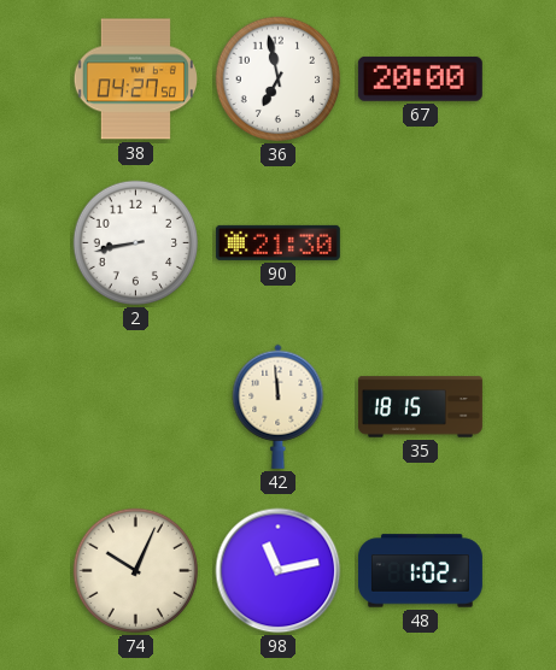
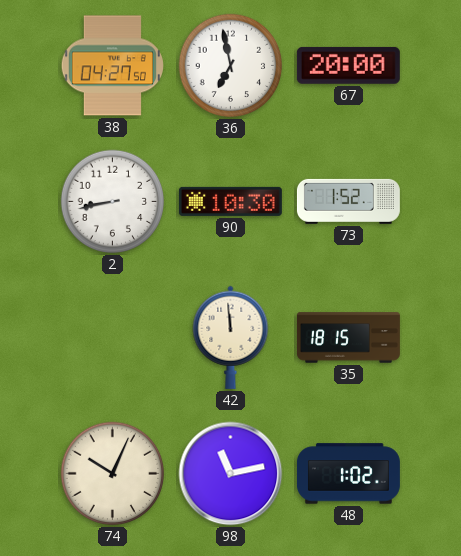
90: 21:30 -> 10:30
73: none -> 1:52
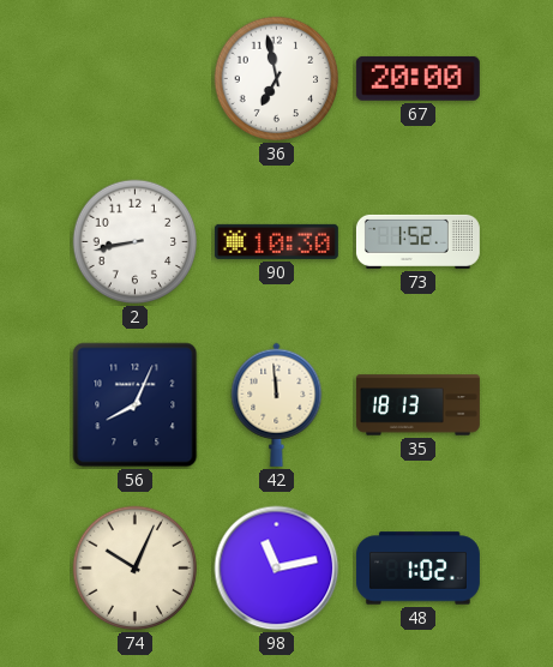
38: 04:27 -> none
56: none -> 8:04
35: 18:15 -> 18:13
